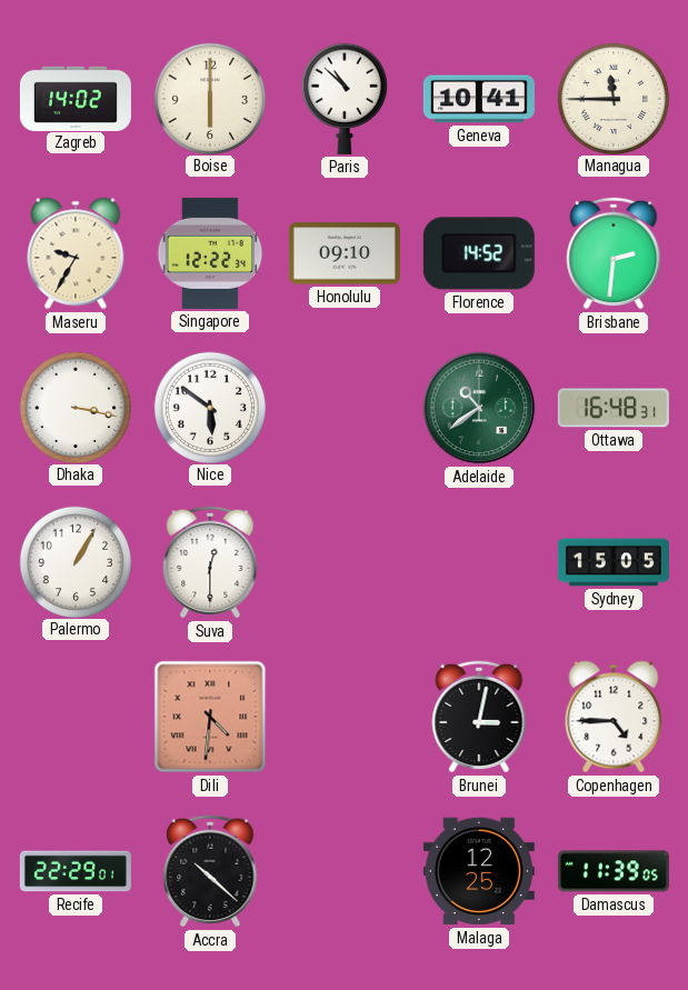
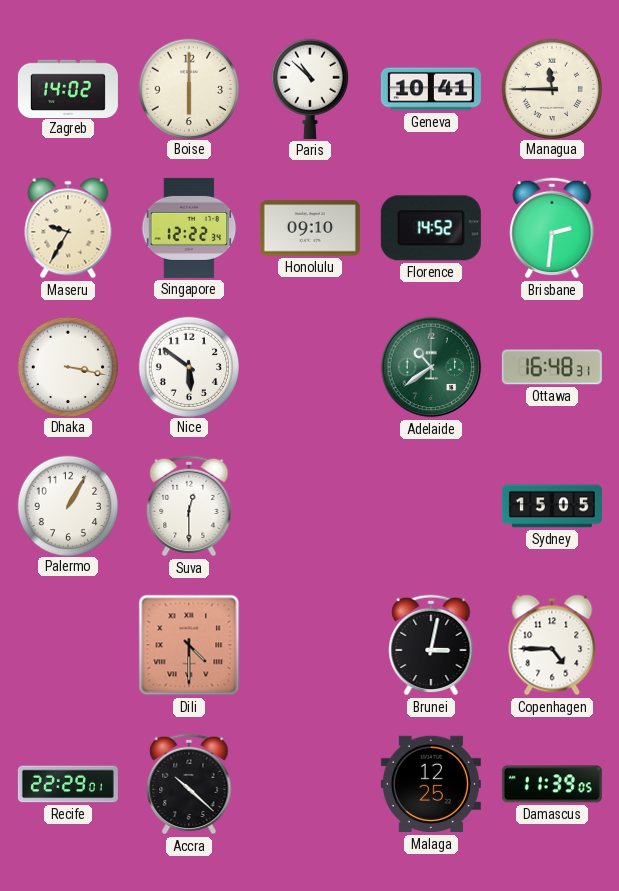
Dili: 4:31 -> 4:30
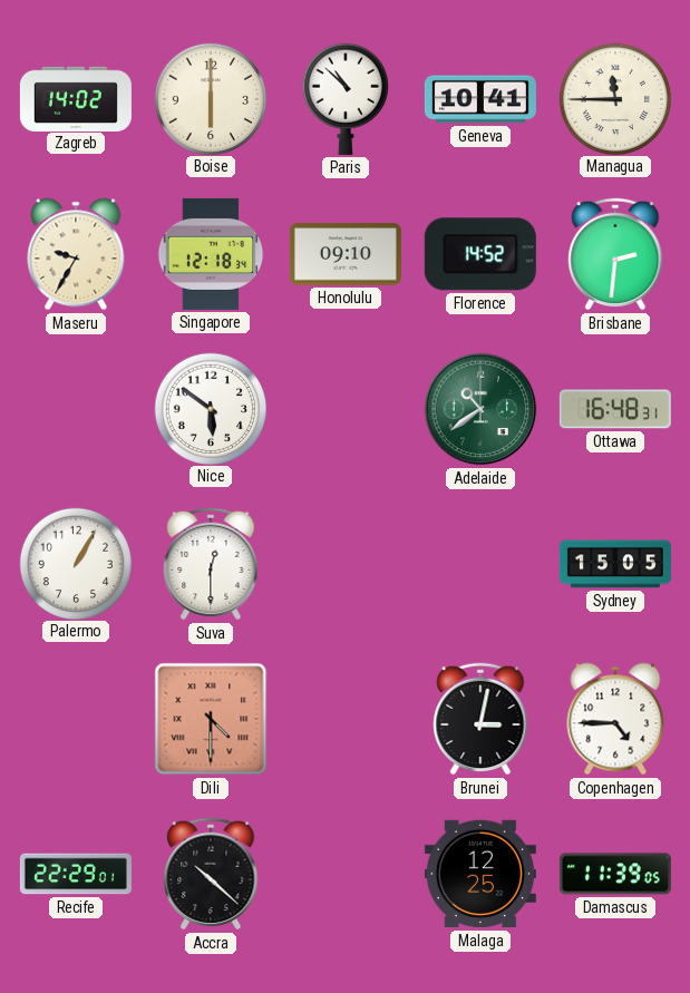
Singapore: 12:22 -> 12:18
Dhaka: 3:17 -> none
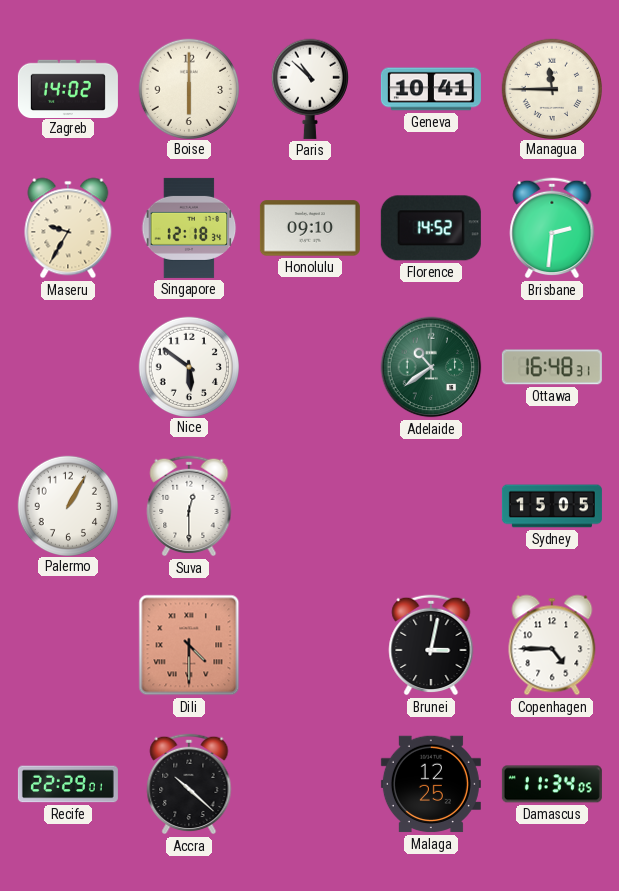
Damascus: 11:39 -> 11:34
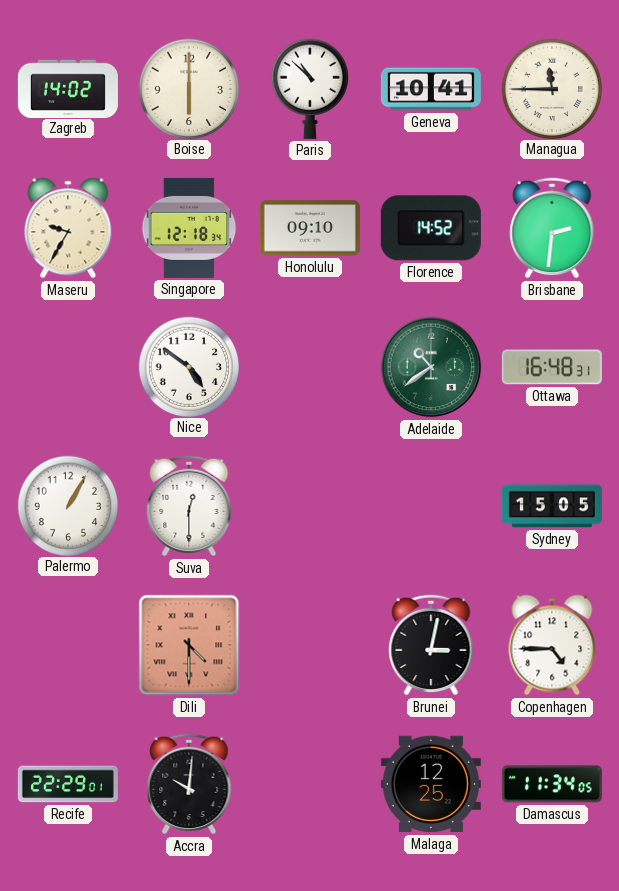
Nice: 5:51 -> 4:51
Accra: 10:22 -> 10:01
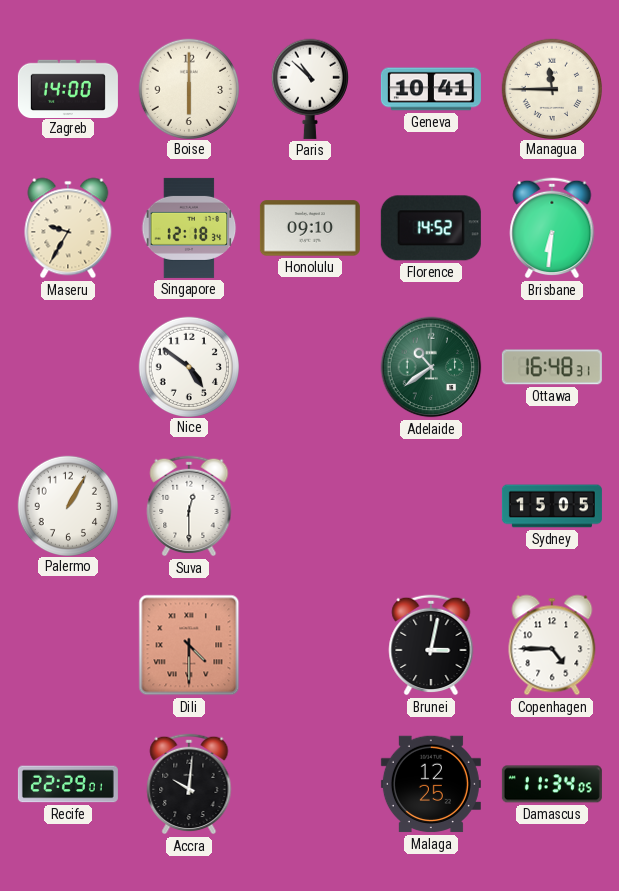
Zagreb: 14:02 -> 14:00
Brisbane: 2:31 -> 6:31
